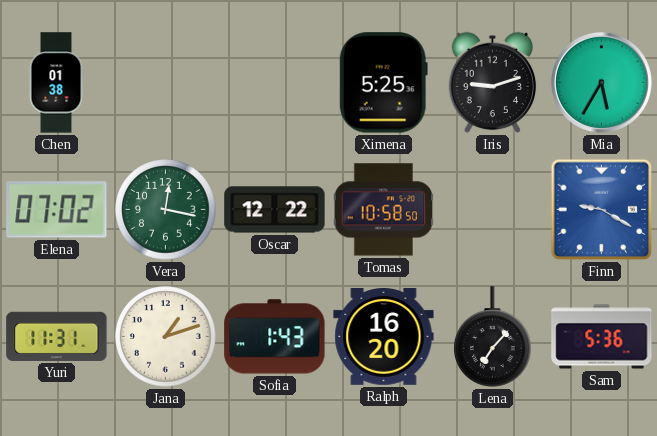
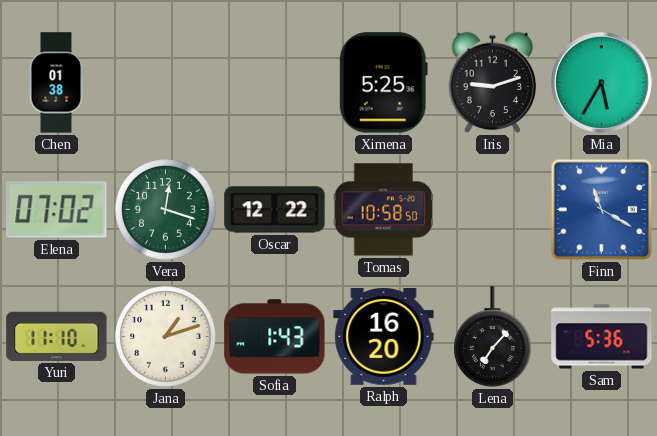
Vera: 12:17 -> 12:18
Finn: 9:20 -> 11:20
Yuri: 11:31 -> 11:10
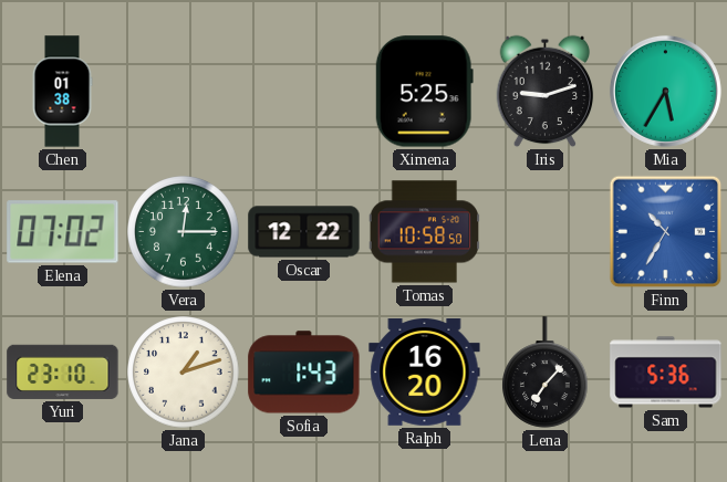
Vera: 12:18 -> 12:15
Finn: 11:20 -> 10:35
Yuri: 11:10 -> 23:10
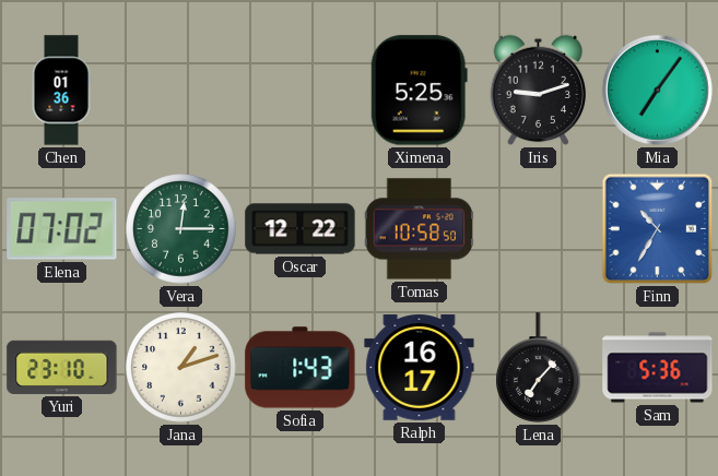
Chen: 01:38 -> 01:36
Mia: 5:35 -> 7:06
Ralph: 16:20 -> 16:17
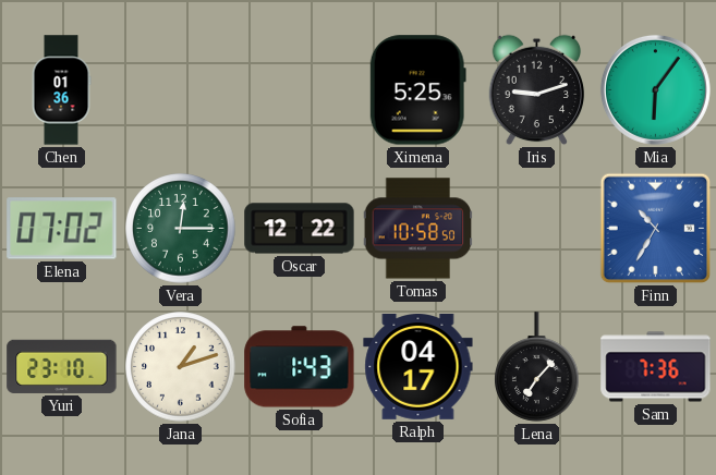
Mia: 7:06 -> 6:06
Ralph: 16:17 -> 04:17
Sam: 5:36 -> 7:36
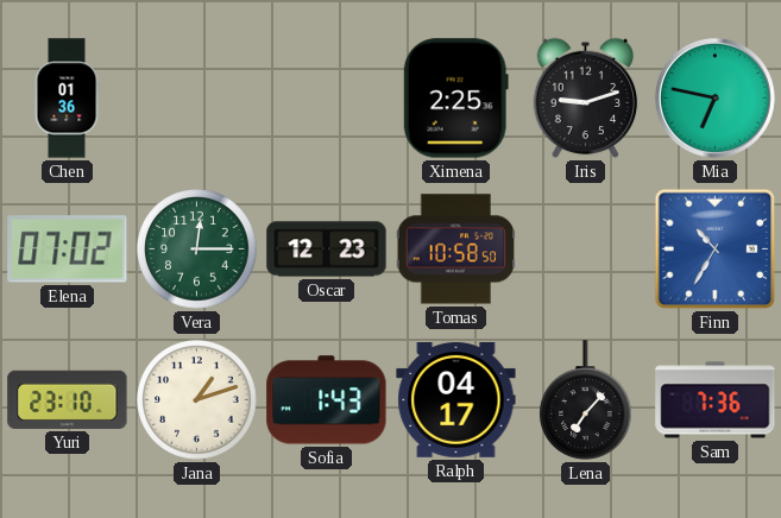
Ximena: 5:25 -> 2:25
Mia: 6:06 -> 6:47
Oscar: 12:22 -> 12:23
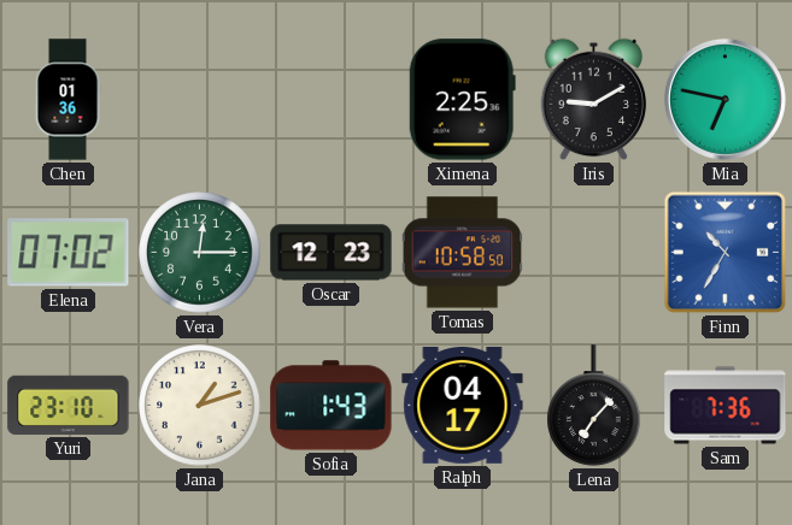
Iris: 9:12 -> 9:10
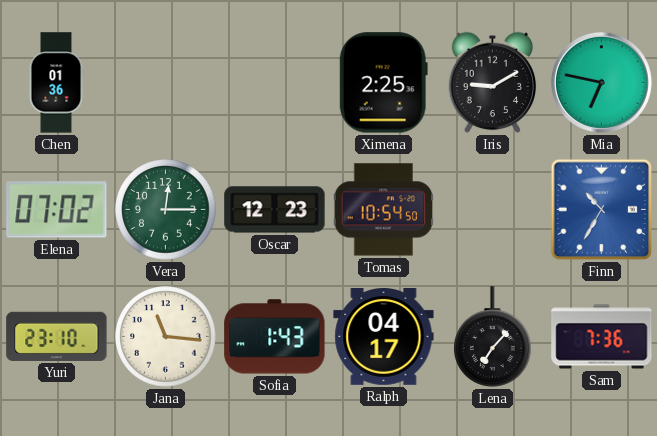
Tomas: 10:58 -> 10:54
Jana: 1:12 -> 11:16
